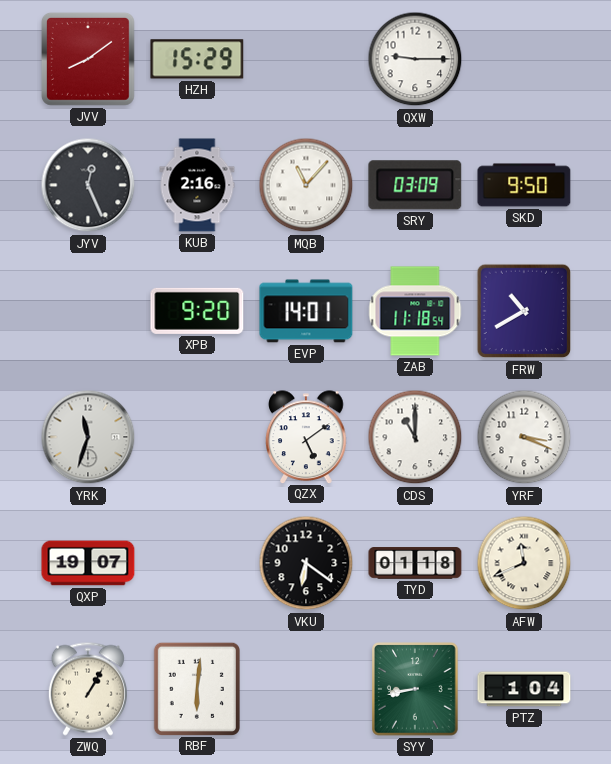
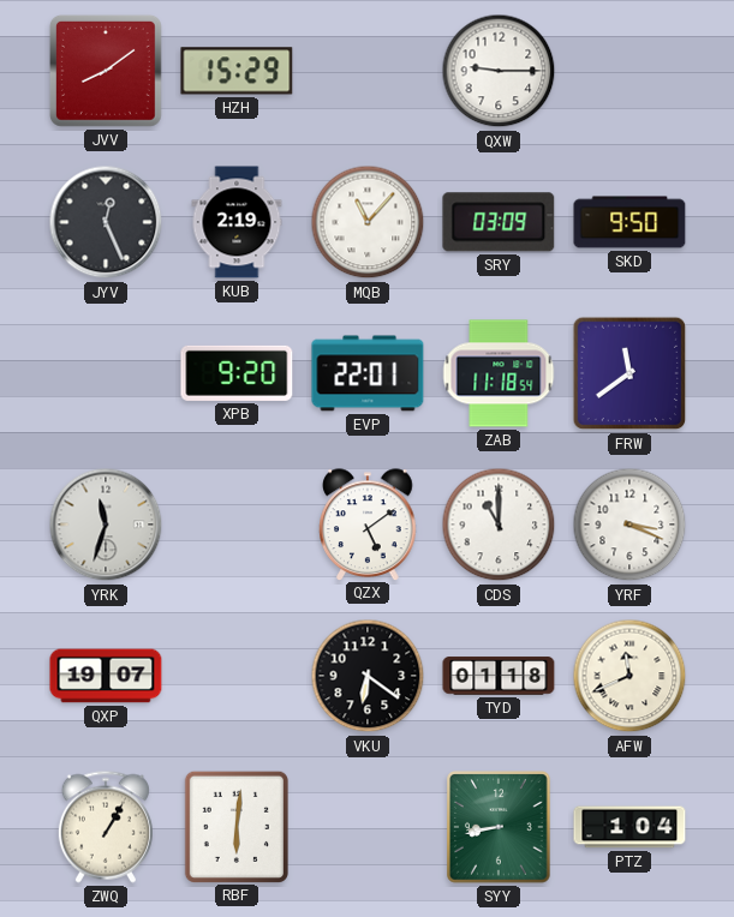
KUB: 2:16 -> 2:19
EVP: 14:01 -> 22:01
FRW: 10:40 -> 11:39
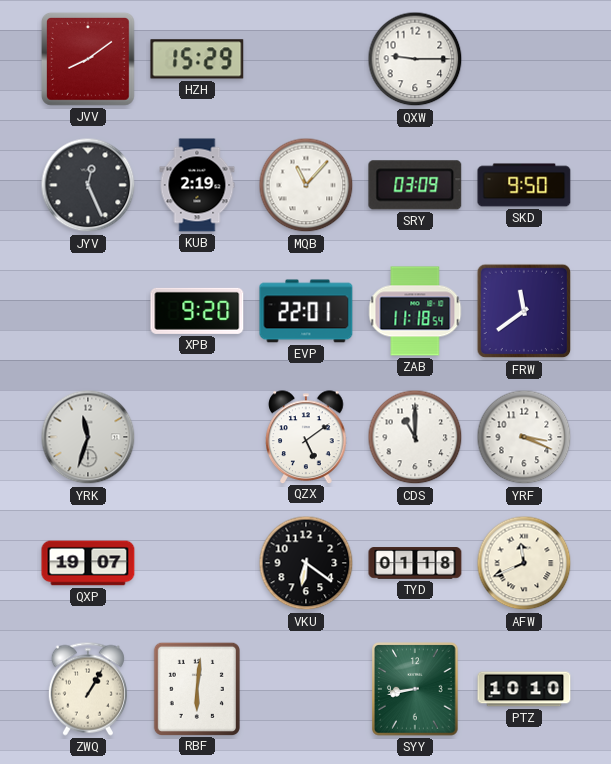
PTZ: 1:04 -> 10:10
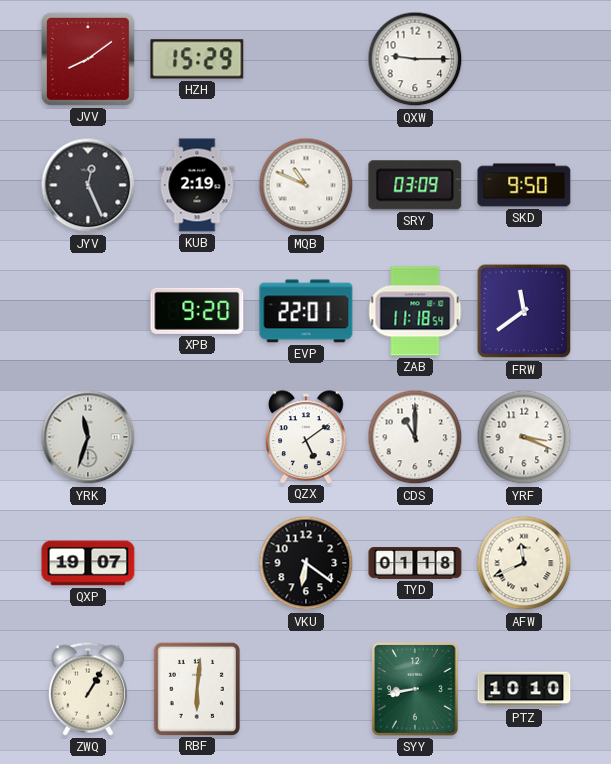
MQB: 11:07 -> 10:49
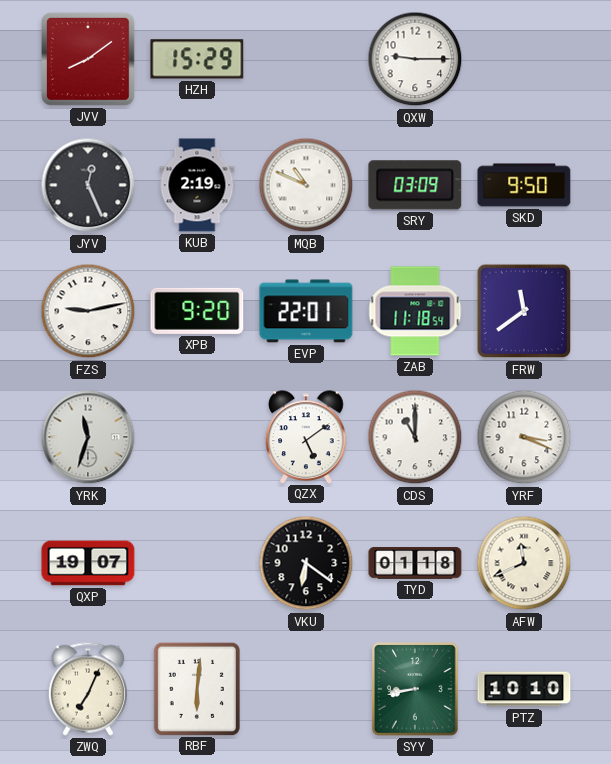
FZS: none -> 9:13
ZWQ: 1:05 -> 7:04
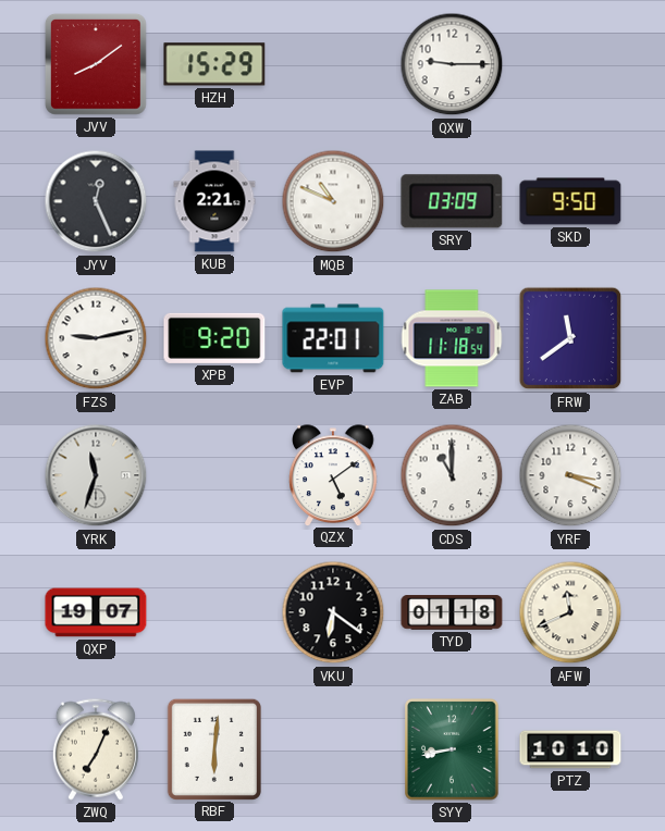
KUB: 2:19 -> 2:21
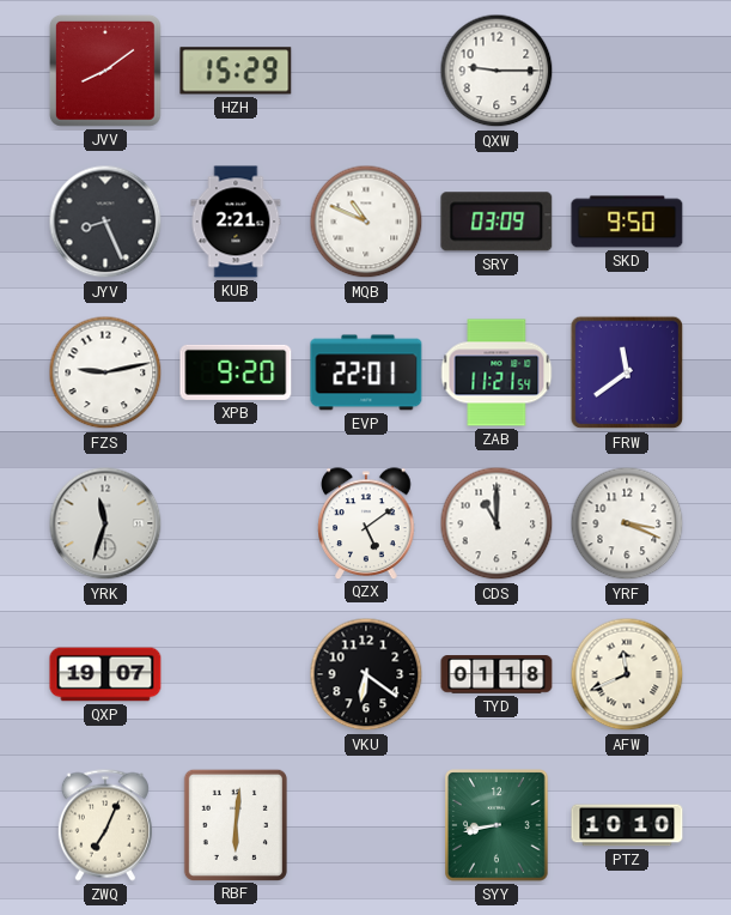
JYV: 12:26 -> 8:26
ZAB: 11:18 -> 11:21
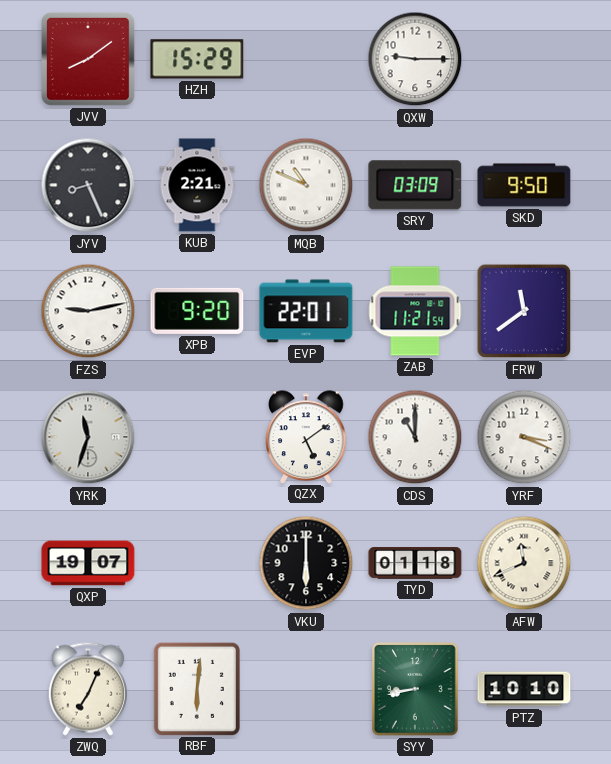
VKU: 6:21 -> 6:00
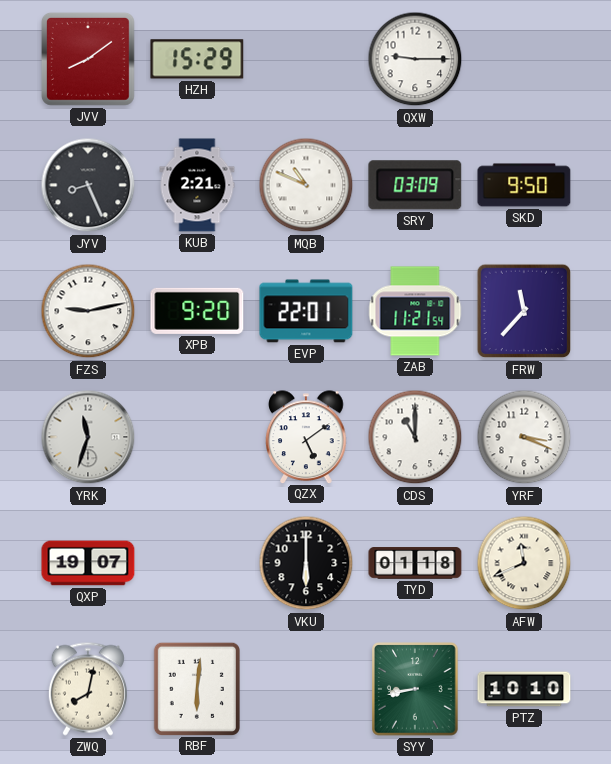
FRW: 11:39 -> 11:37
ZWQ: 7:04 -> 8:02
